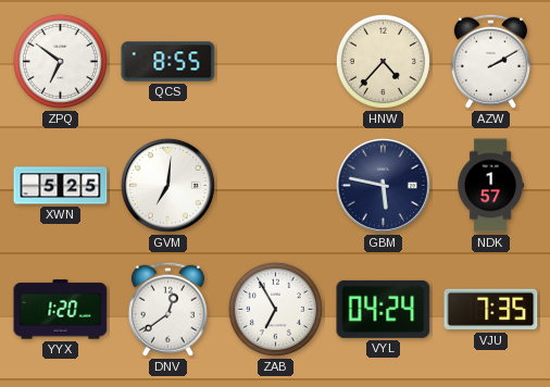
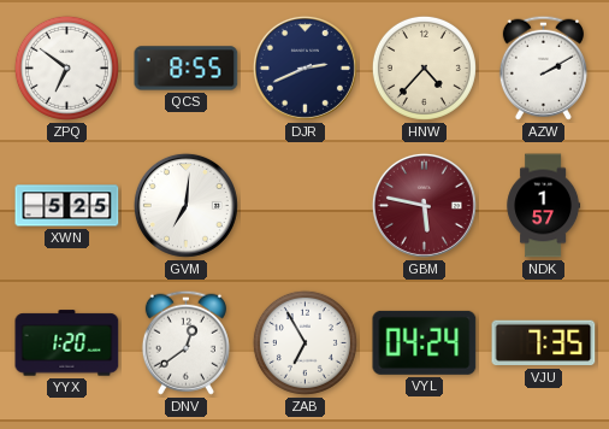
DJR: none -> 2:41
GBM dial: navy -> burgundy
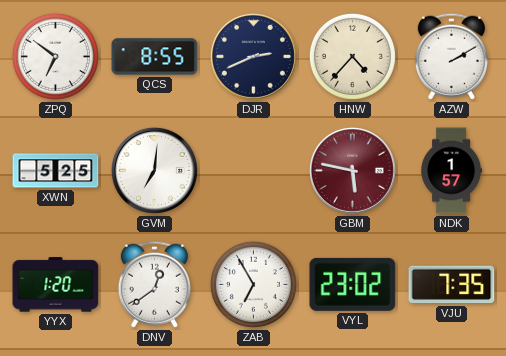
VYL: 04:24 -> 23:02
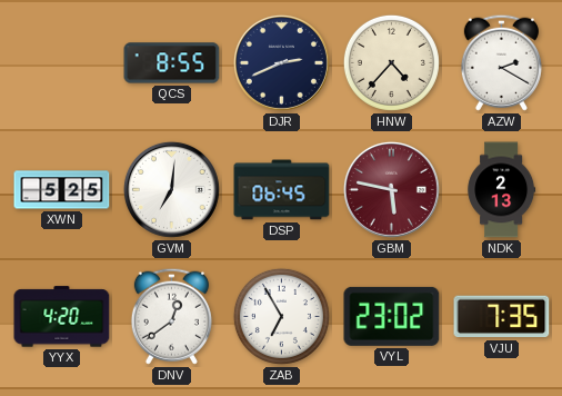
ZPQ: 6:51 -> none
AZW: 2:10 -> 2:20
DSP: none -> 06:45
NDK: 1:57 -> 2:13
YYX: 1:20 -> 4:20
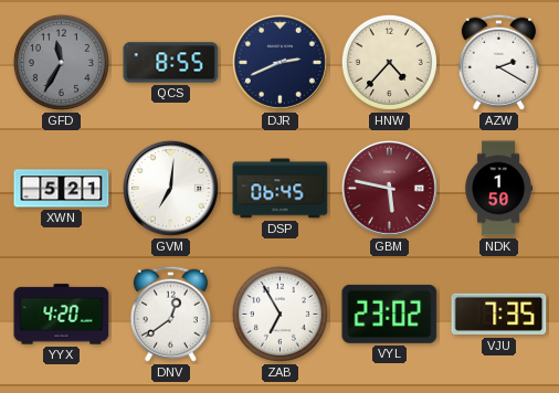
GFD: none -> 11:35
XWN: 5:25 -> 5:21
NDK: 2:13 -> 1:50
